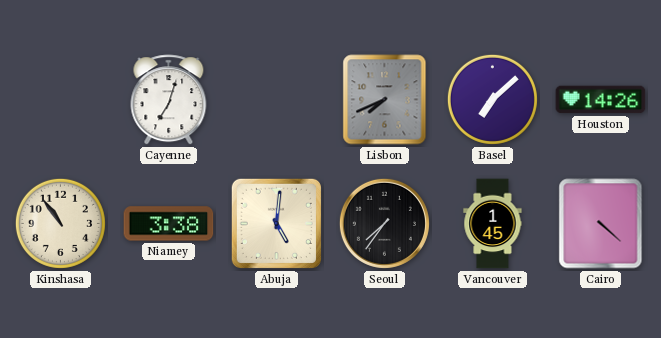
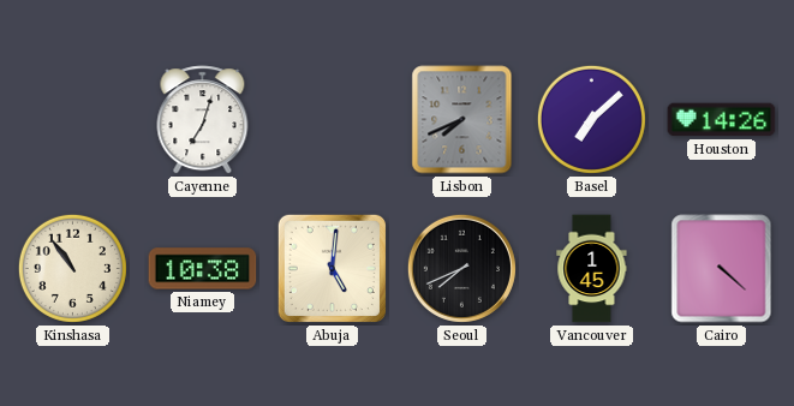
Niamey: 3:38 -> 10:38
Seoul: 7:36 -> 7:41
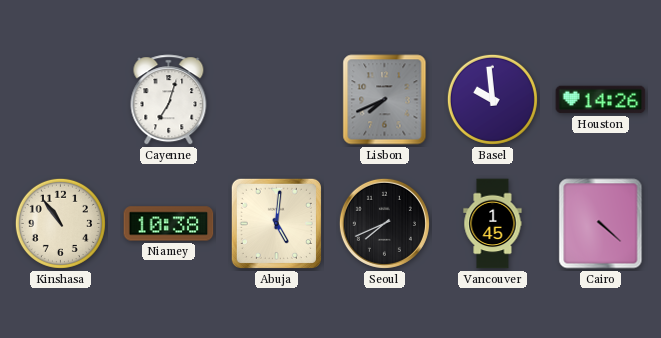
Basel: 7:08 -> 9:59
